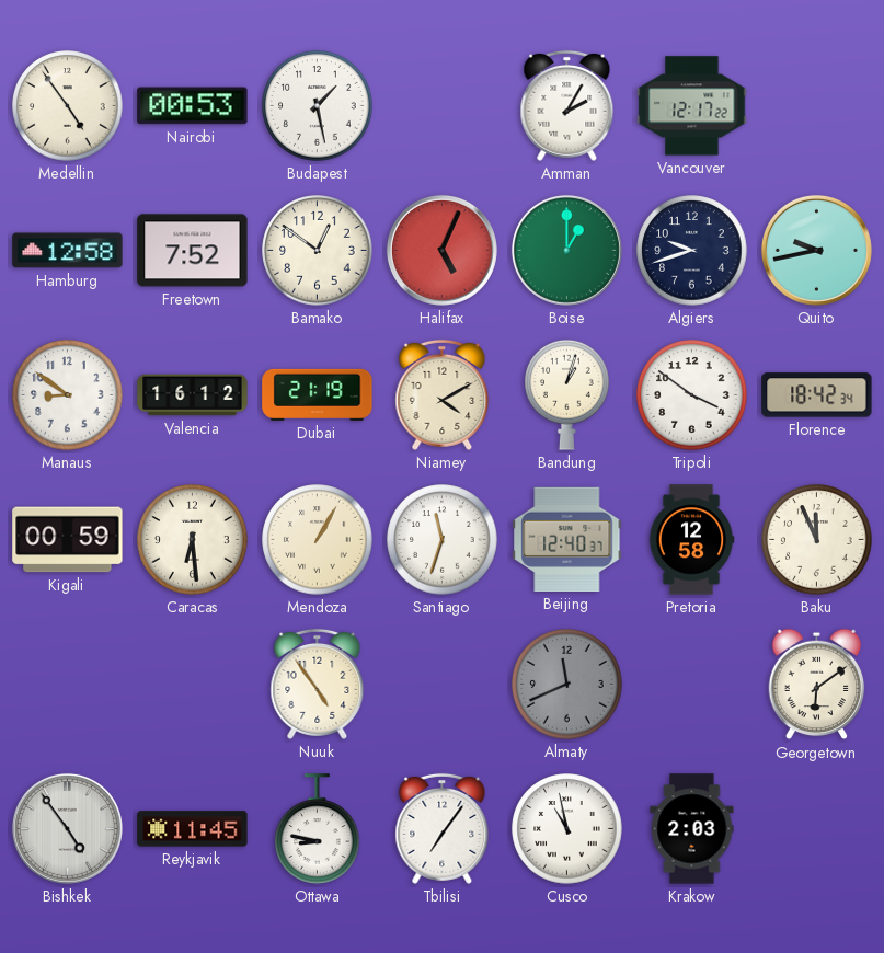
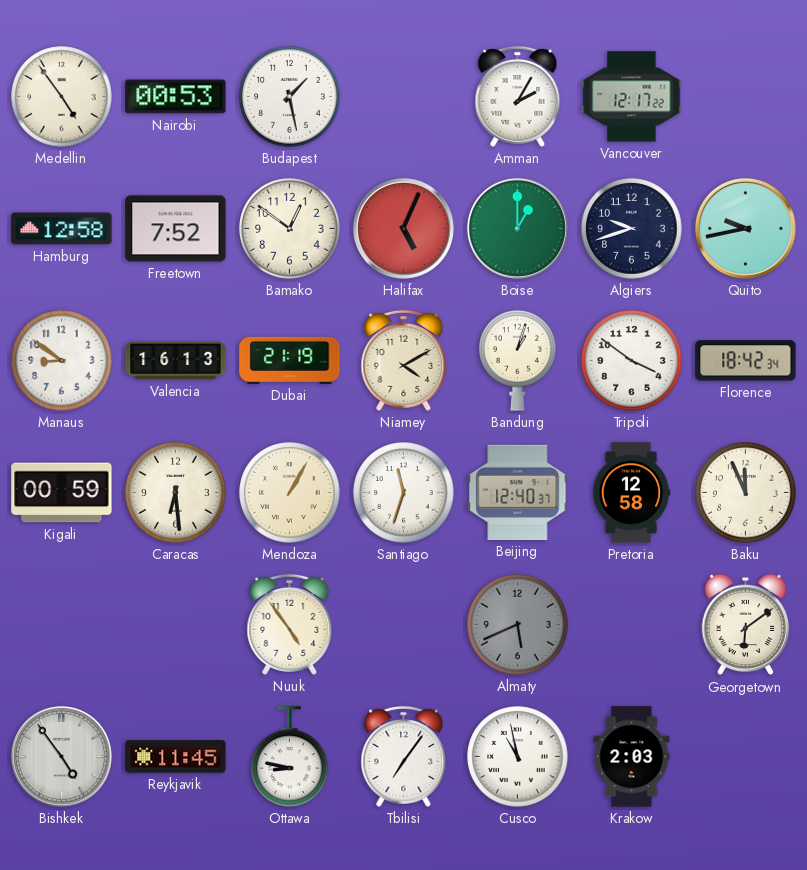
Valencia: 16:12 -> 16:13
Almaty: 11:41 -> 5:41
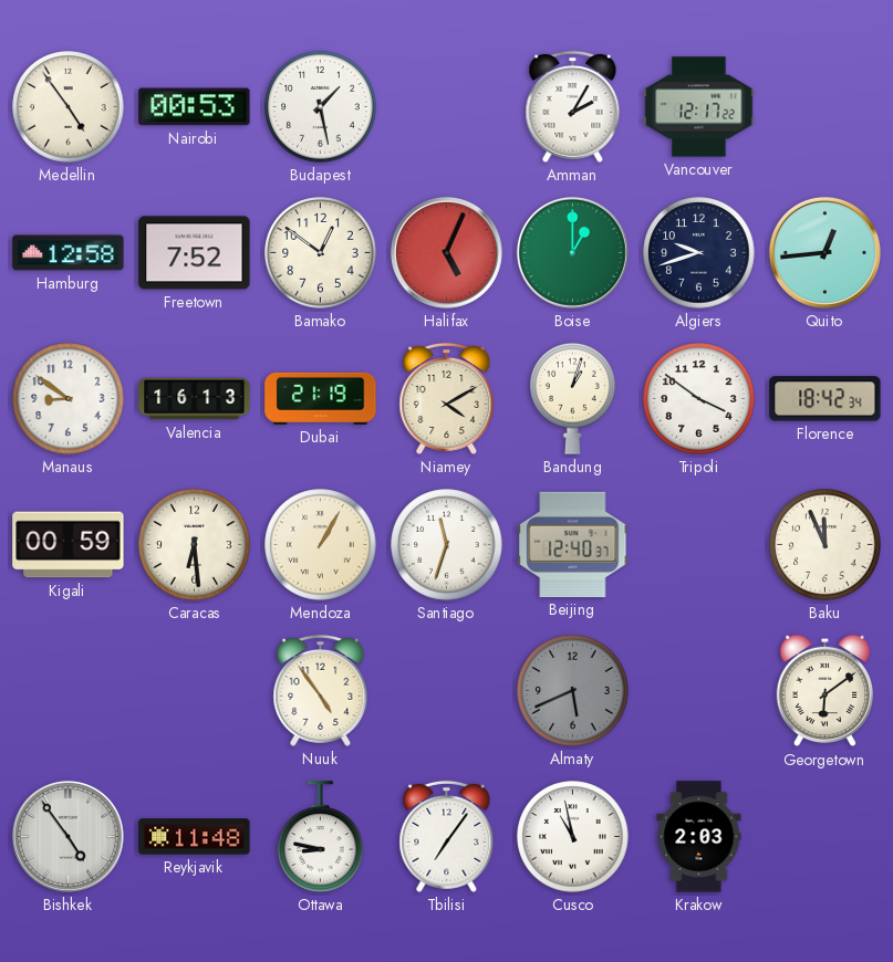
Quito: 9:43 -> 12:44
Pretoria: 12:58 -> none
Reykjavik: 11:45 -> 11:48
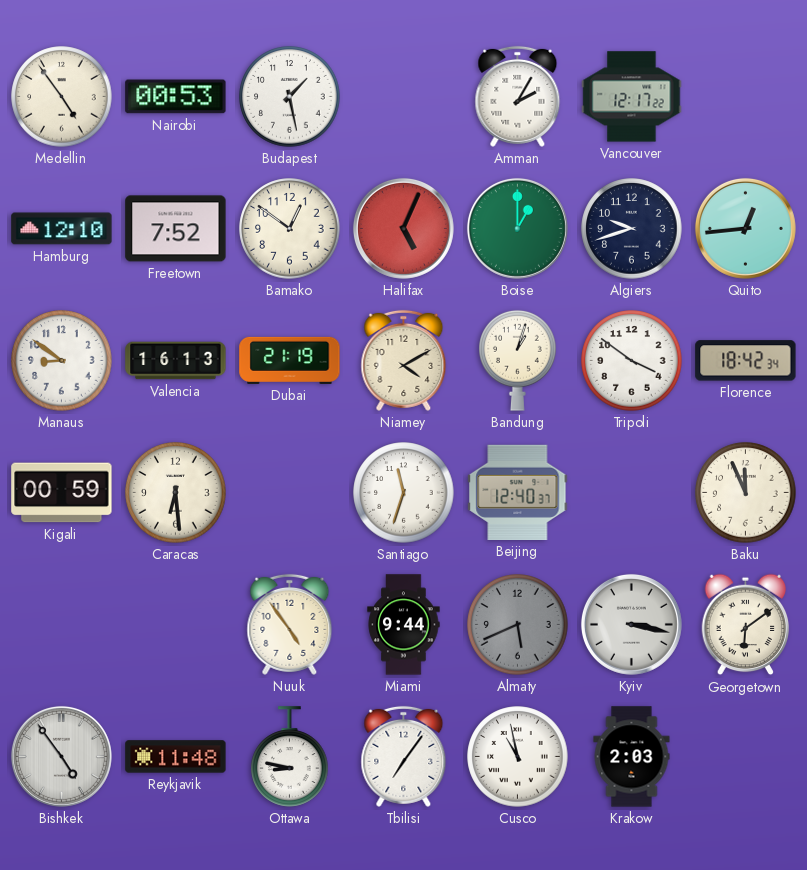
Hamburg: 12:58 -> 12:10
Mendoza: 1:05 -> none
Miami: none -> 9:44
Kyiv: none -> 3:17
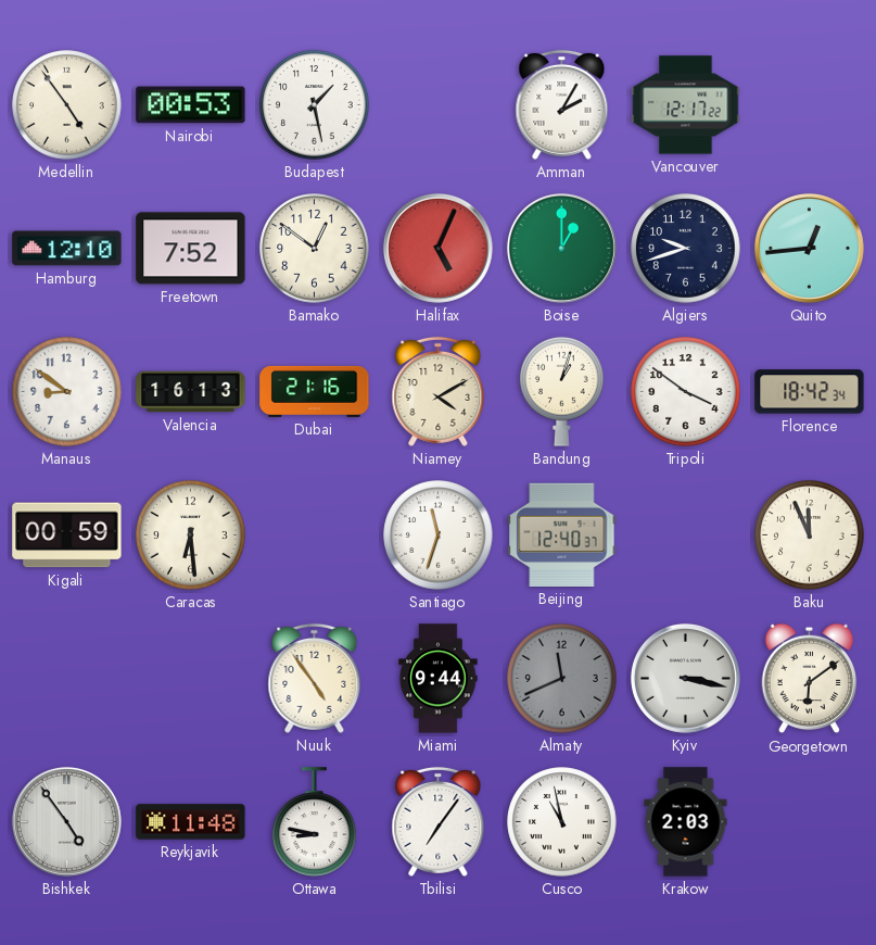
Dubai: 21:19 -> 21:16
Almaty: 5:41 -> 11:41
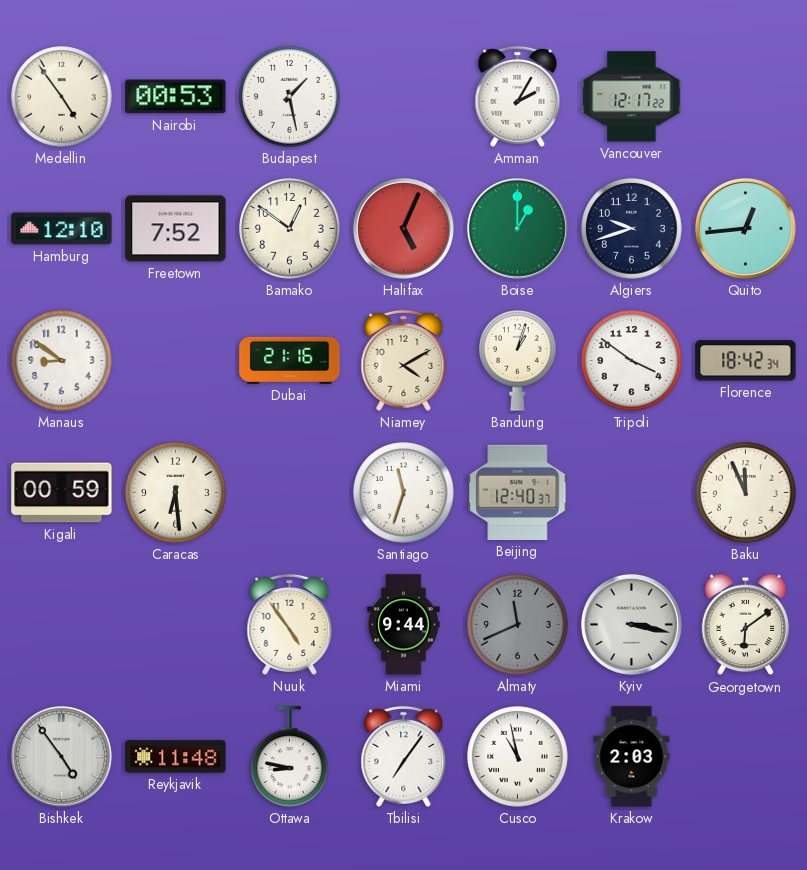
Valencia: 16:13 -> none
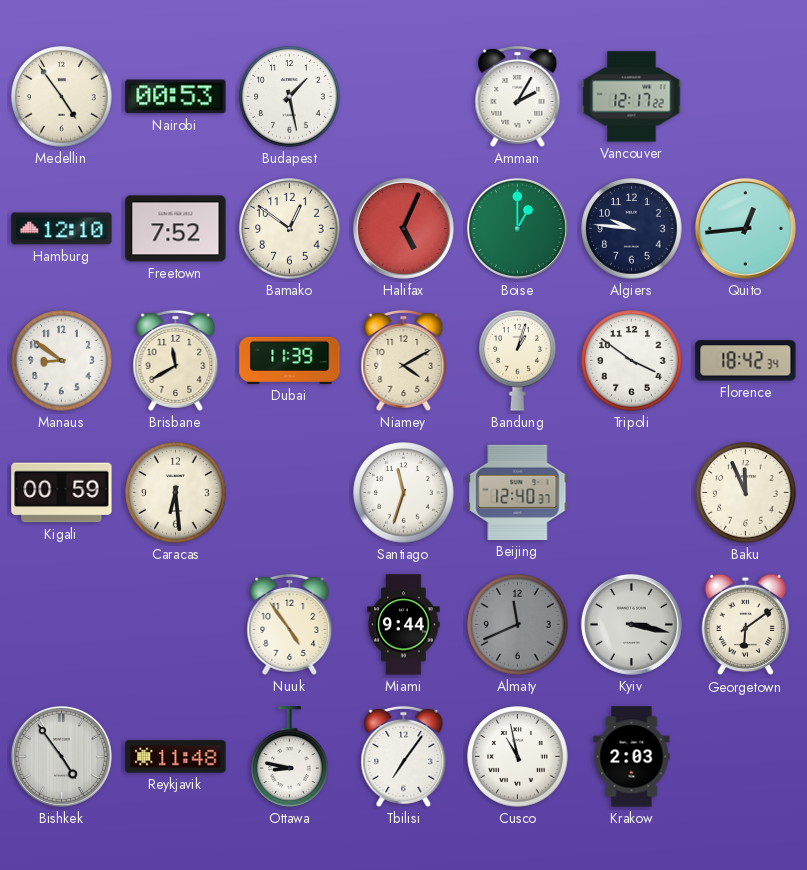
Algiers: 9:42 -> 9:46
Brisbane: none -> 11:40
Dubai: 21:16 -> 11:39
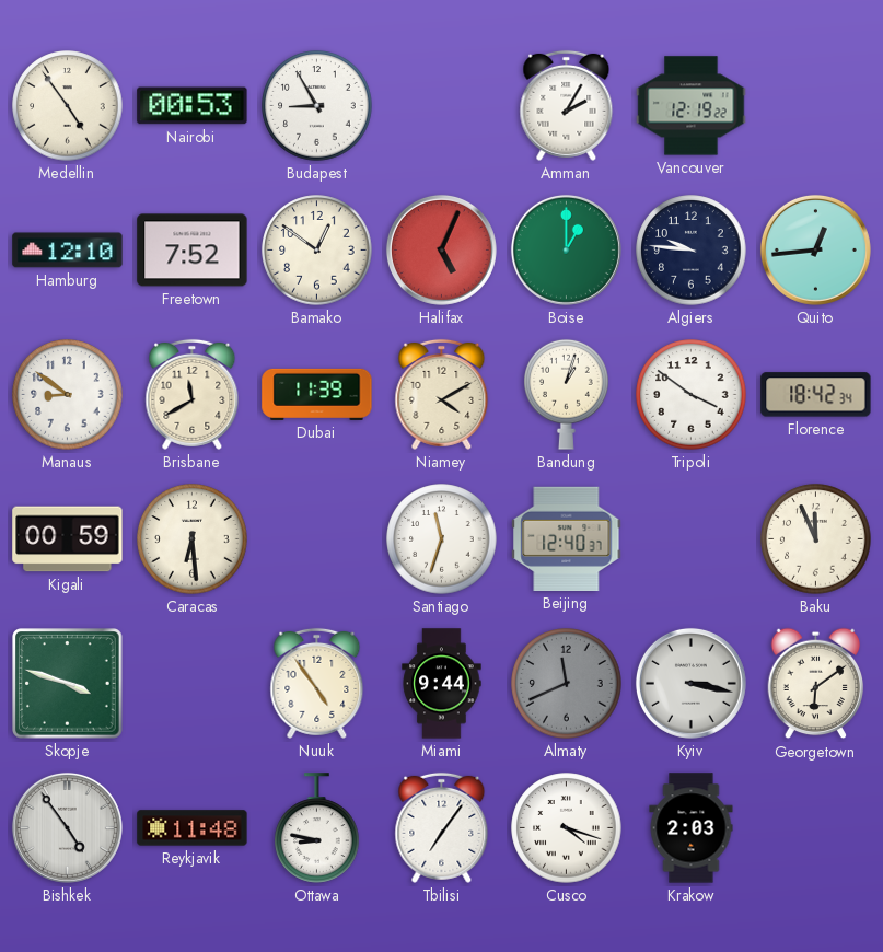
Budapest: 1:28 -> 8:55
Vancouver: 12:17 -> 12:19
Skopje: none -> 3:48
Cusco: 10:58 -> 4:18
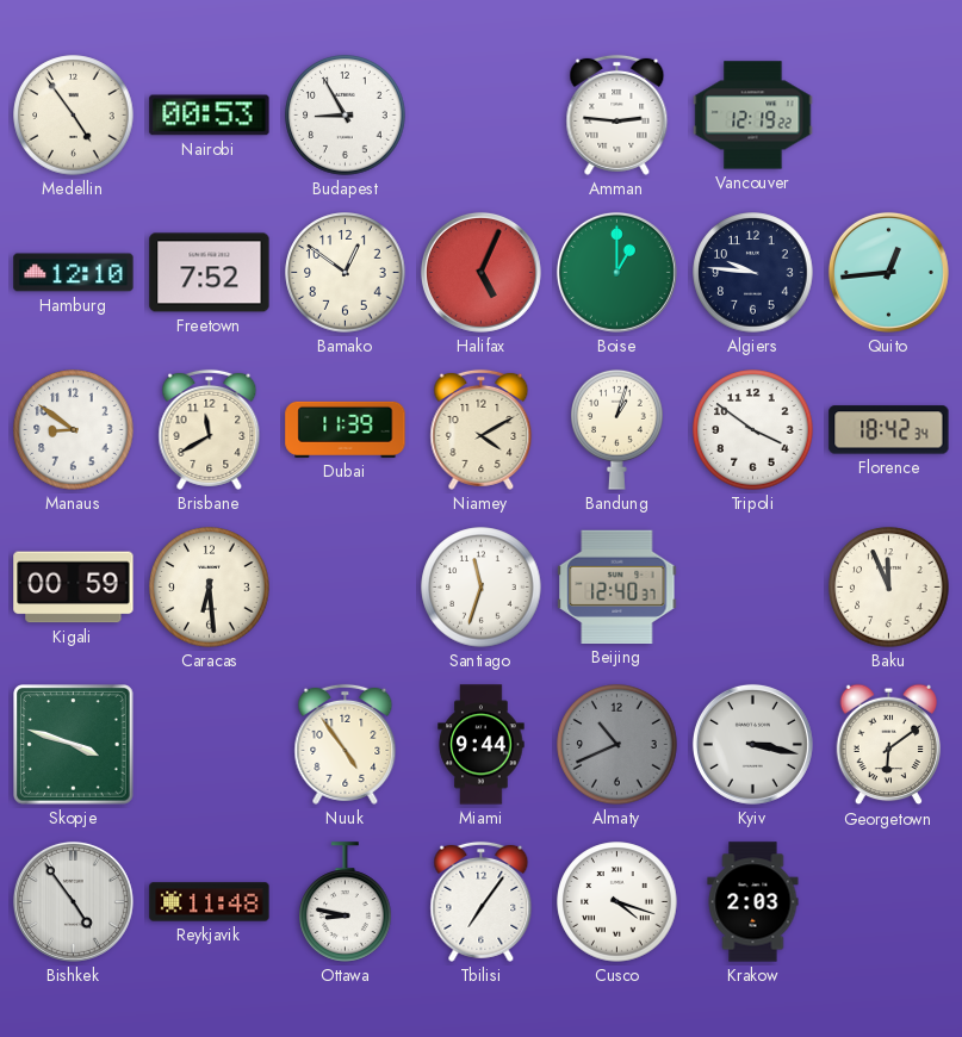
Amman: 2:05 -> 2:46
Almaty: 11:41 -> 10:41
